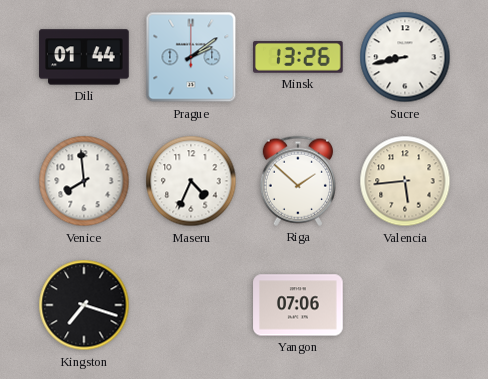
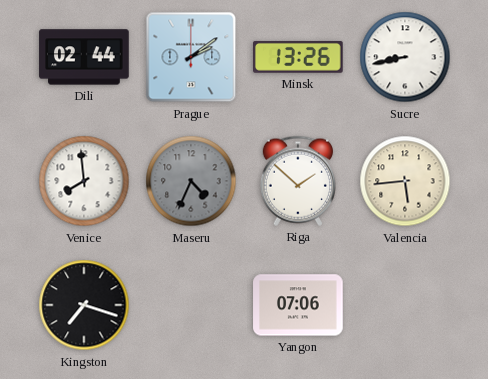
Dili: 01:44 -> 02:44
Maseru dial: white -> grey
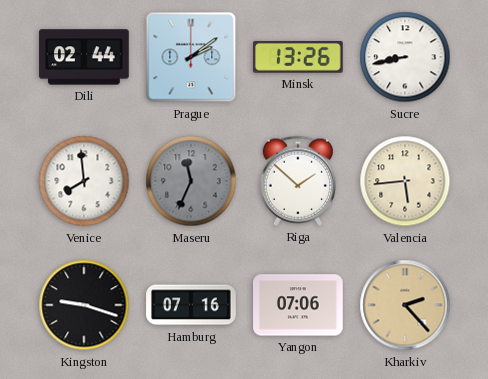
Maseru: 4:34 -> 11:34
Kingston: 7:18 -> 9:18
Hamburg: none -> 07:16
Kharkiv: none -> 2:23
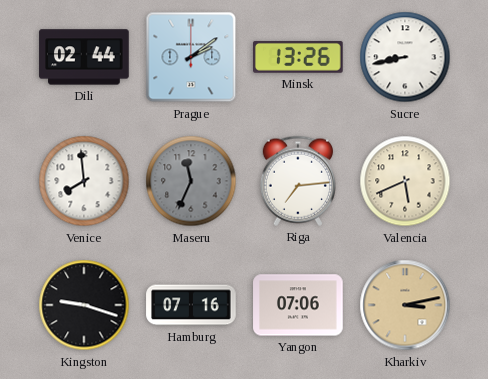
Riga: 1:52 -> 7:14
Valencia: 5:44 -> 5:41
Kharkiv: 2:23 -> 3:13
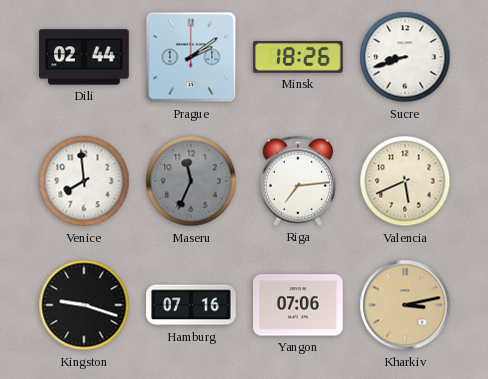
Minsk: 13:26 -> 18:26
Sucre: 8:43 -> 8:42
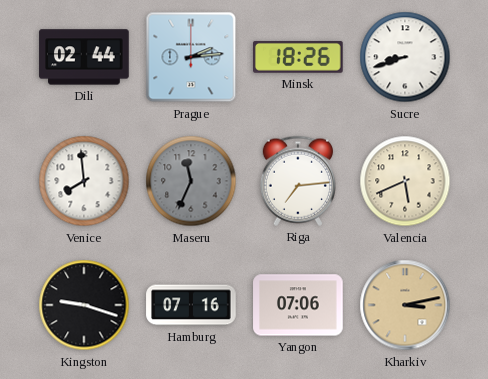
Prague: 2:09 -> 2:14
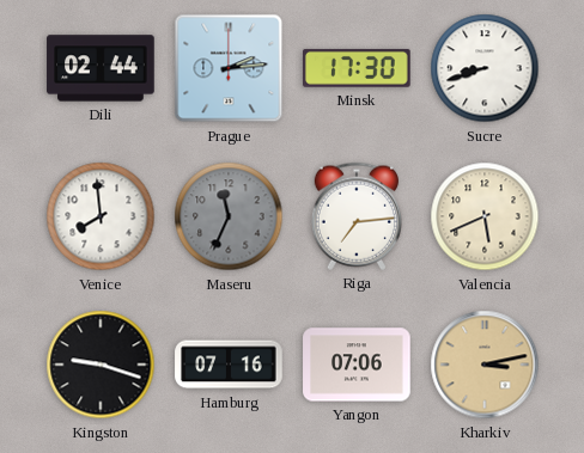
Minsk: 18:26 -> 17:30
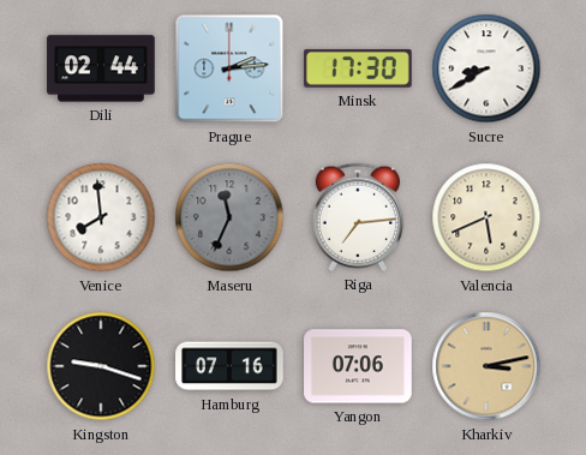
Sucre: 8:42 -> 8:40
